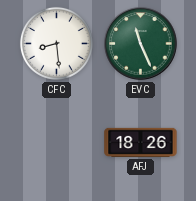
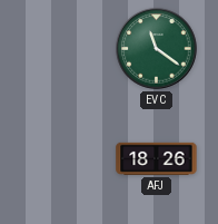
CFC: 8:29 -> none
EVC: 11:26 -> 11:21
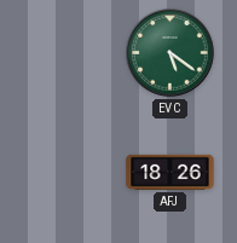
EVC: 11:21 -> 5:21
